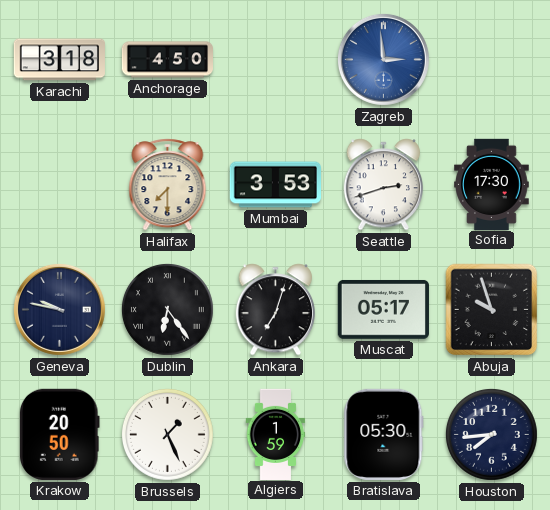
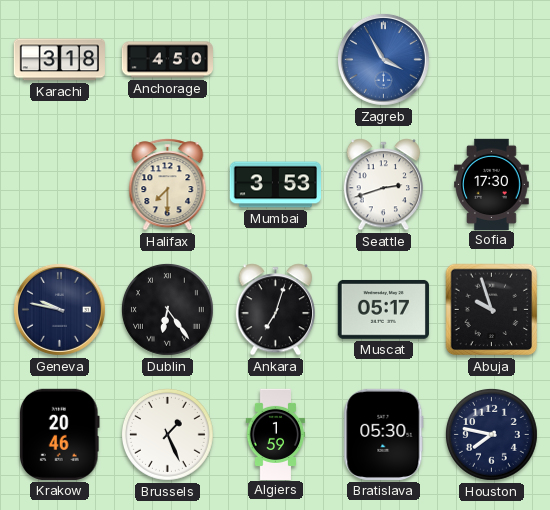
Zagreb: 2:59 -> 3:55
Krakow: 20:50 -> 20:46
Houston: 7:44 -> 7:47
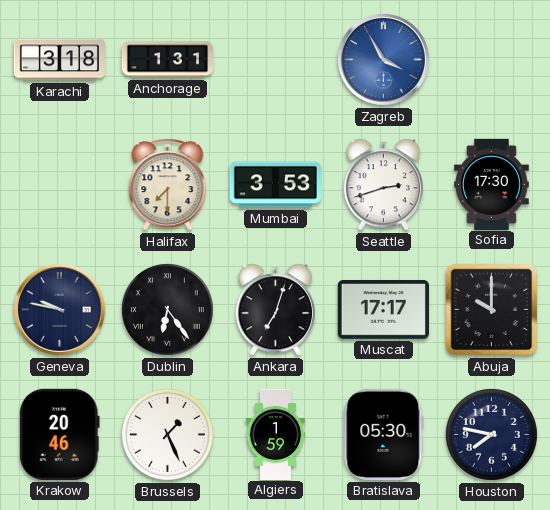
Anchorage: 4:50 -> 1:31
Muscat: 05:17 -> 17:17
Abuja: 9:57 -> 10:00
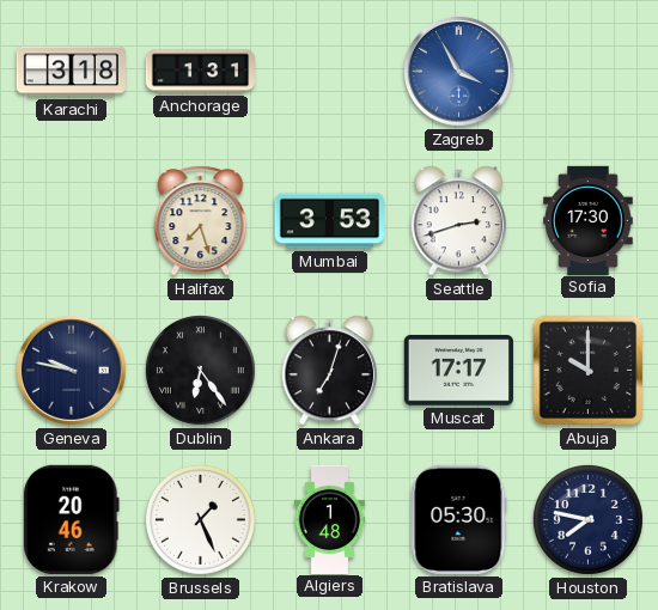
Halifax: 7:30 -> 7:27
Algiers: 1:59 -> 1:48
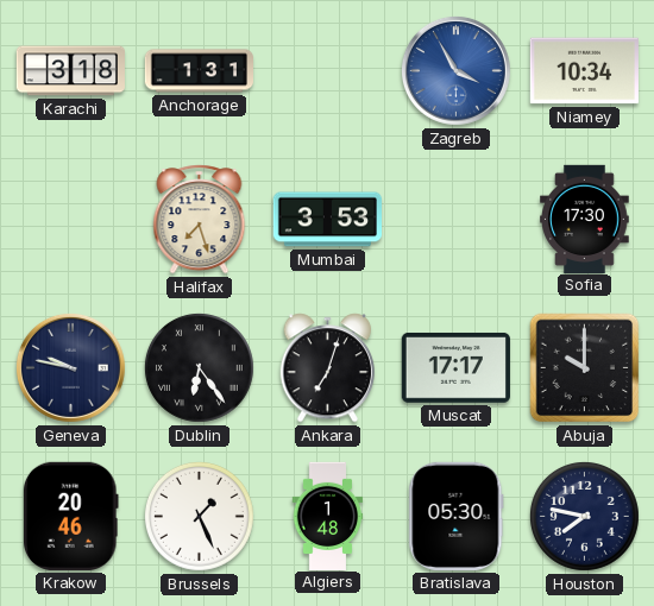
Niamey: none -> 10:34
Seattle: 2:42 -> none
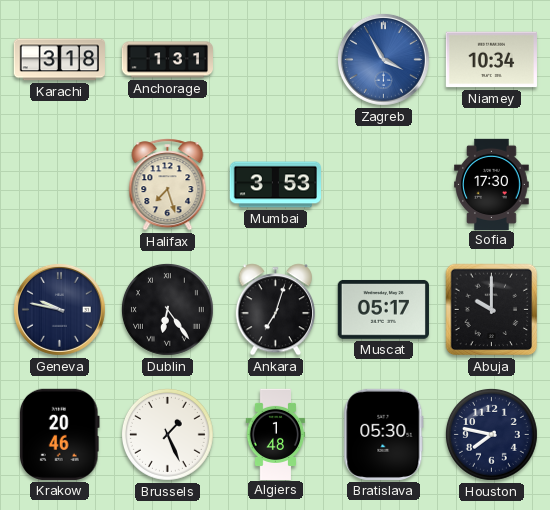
Muscat: 17:17 -> 05:17
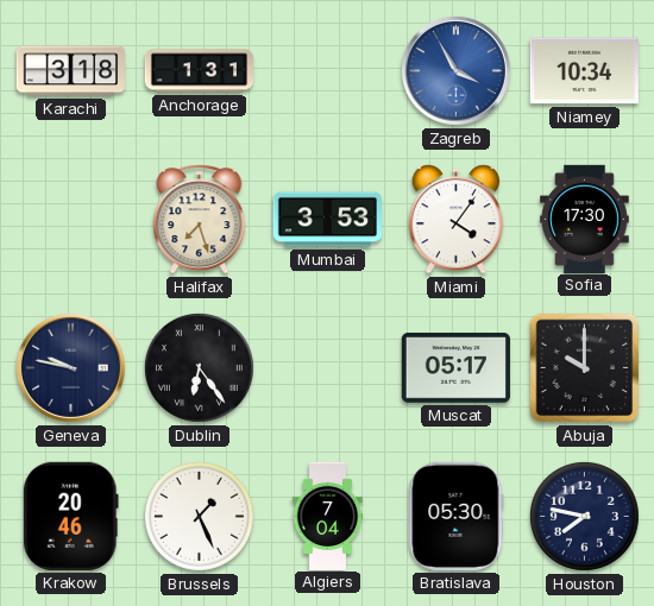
Miami: none -> 4:06
Ankara: 7:03 -> none
Algiers: 1:48 -> 7:04
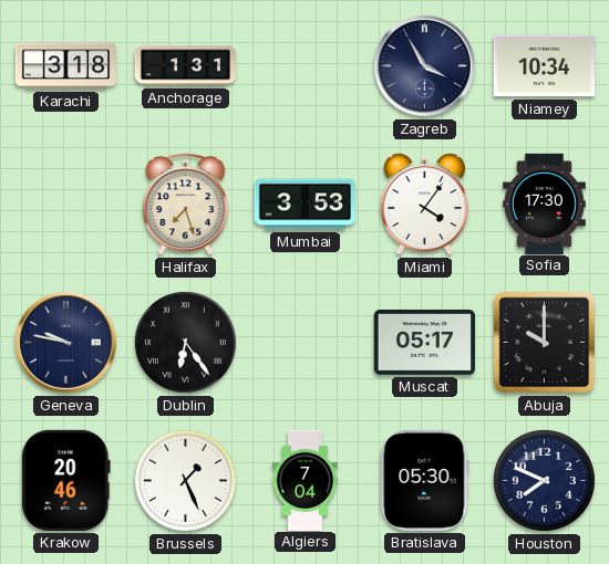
Zagreb dial: blue -> navy
Houston: 7:47 -> 7:49
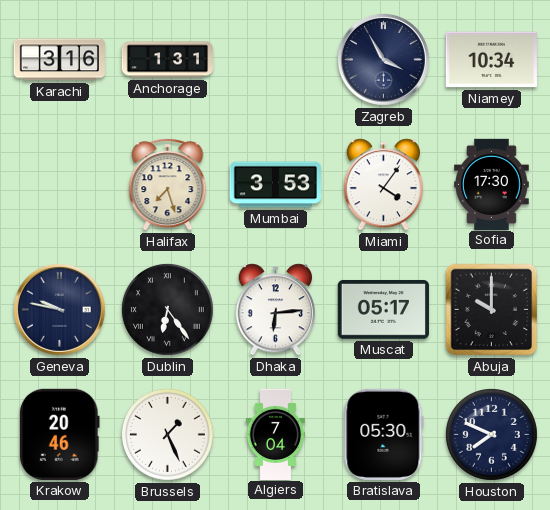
Karachi: 3:18 -> 3:16
Dhaka: none -> 6:14
